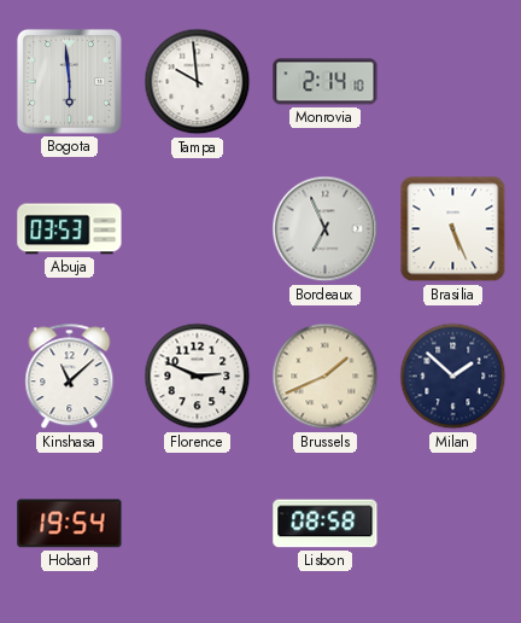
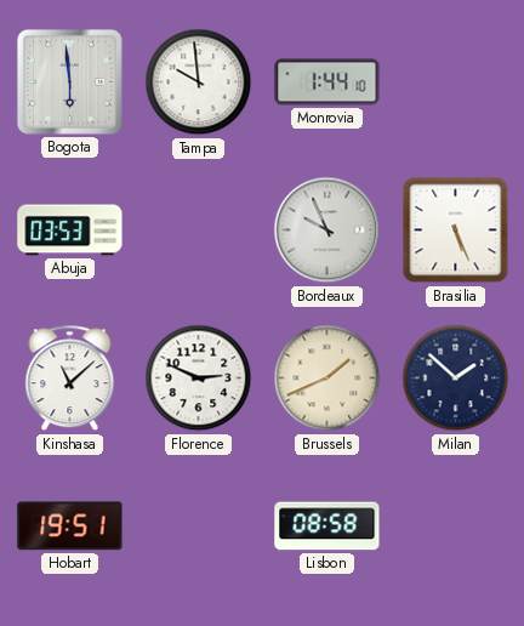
Monrovia: 2:14 -> 1:44
Bordeaux: 6:56 -> 9:56
Hobart: 19:54 -> 19:51
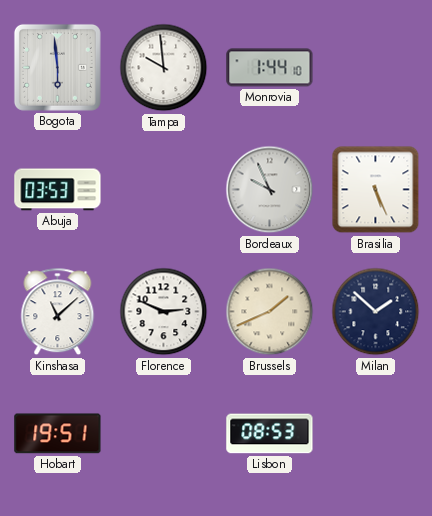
Lisbon: 08:58 -> 08:53
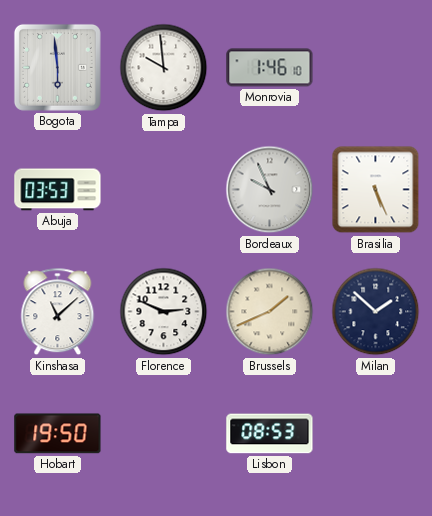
Monrovia: 1:44 -> 1:46
Hobart: 19:51 -> 19:50
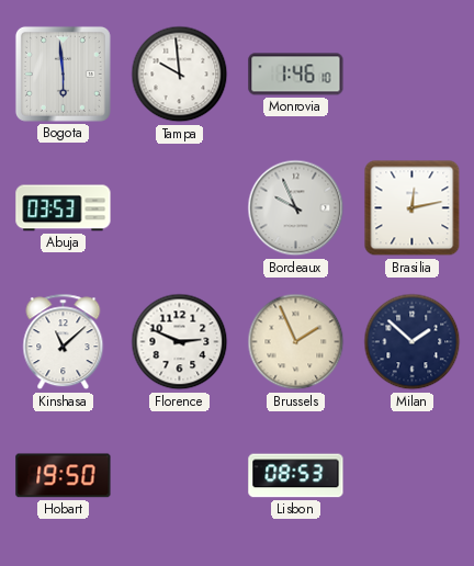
Brasilia: 5:26 -> 12:13
Brussels: 1:41 -> 1:56
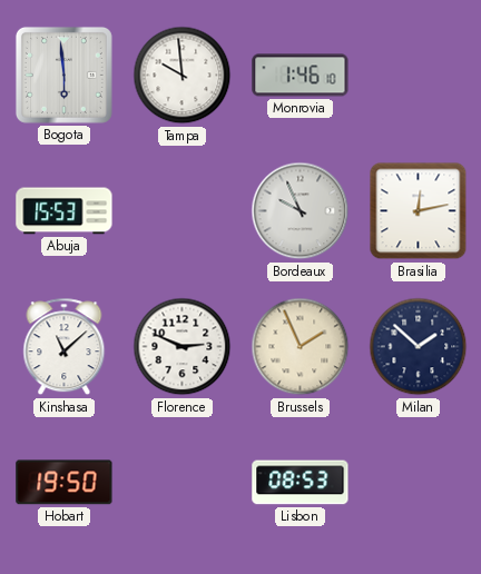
Abuja: 03:53 -> 15:53
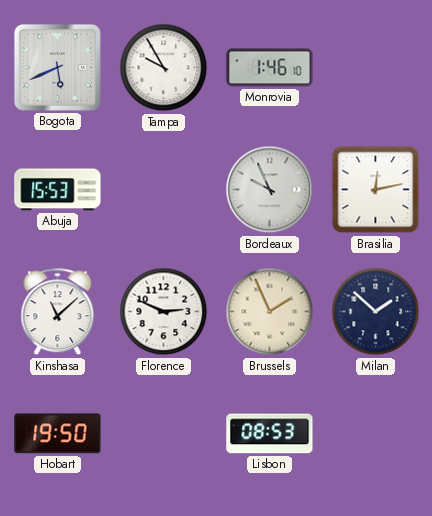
Bogota: 5:59 -> 5:41
Tampa: 9:59 -> 9:55
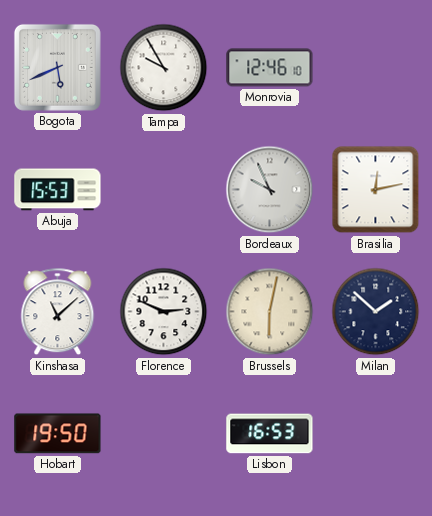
Monrovia: 1:46 -> 12:46
Brussels: 1:56 -> 6:02
Lisbon: 08:53 -> 16:53
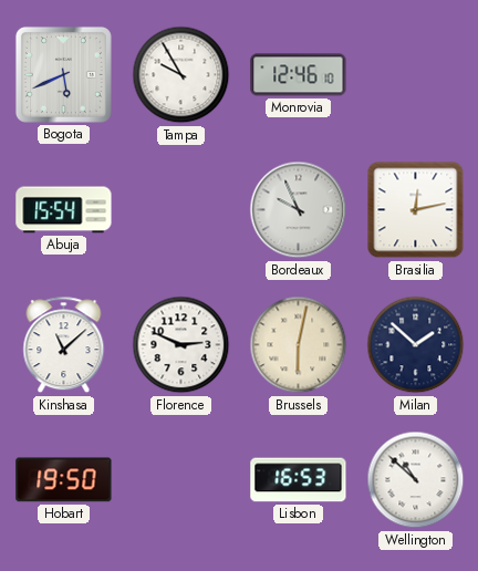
Abuja: 15:53 -> 15:54
Wellington: none -> 10:52
